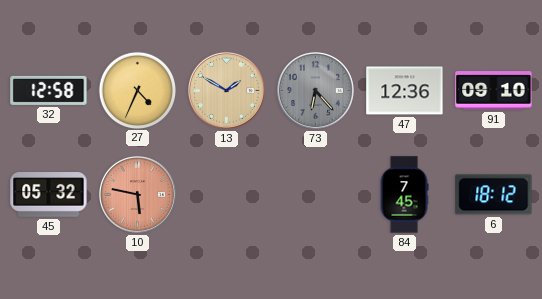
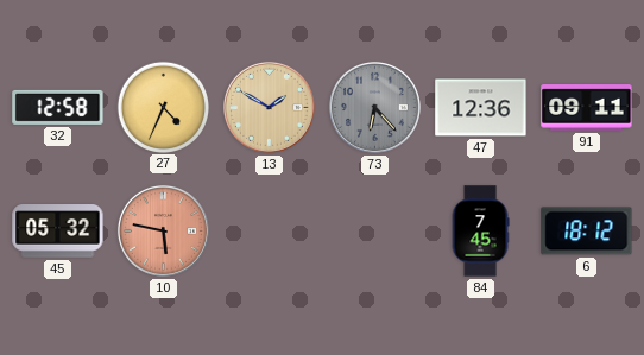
91: 09:10 -> 09:11
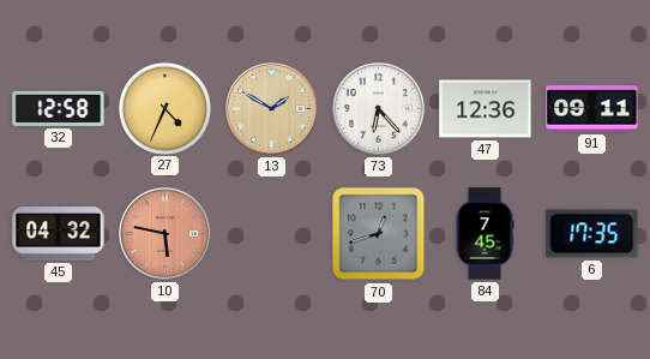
73 dial: grey -> white
45: 05:32 -> 04:32
70: none -> 12:42
6: 18:12 -> 17:35
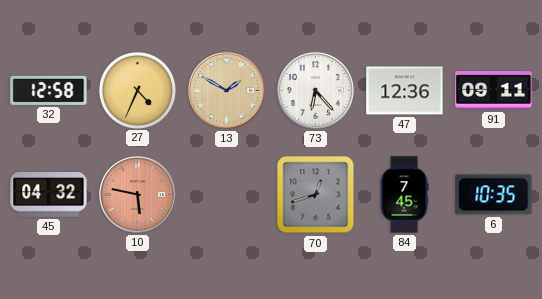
6: 17:35 -> 10:35
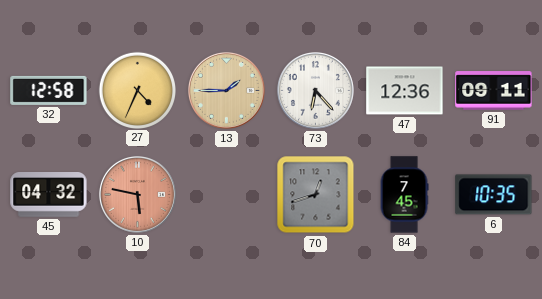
13: 1:50 -> 1:45
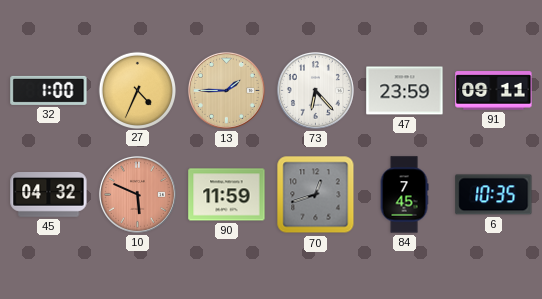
32: 12:58 -> 1:00
47: 12:36 -> 23:59
10: 5:47 -> 5:49
90: none -> 11:59
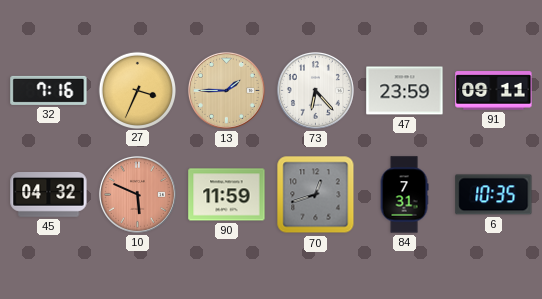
32: 1:00 -> 7:16
27: 4:34 -> 3:34
84: 7:45 -> 7:31
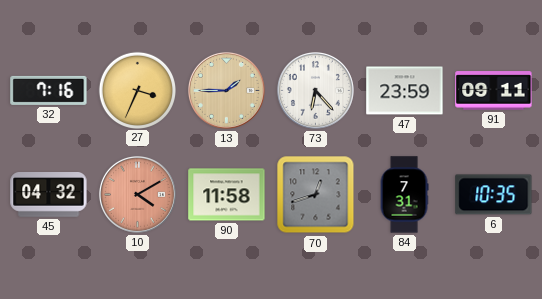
10: 5:49 -> 4:10
90: 11:59 -> 11:58
